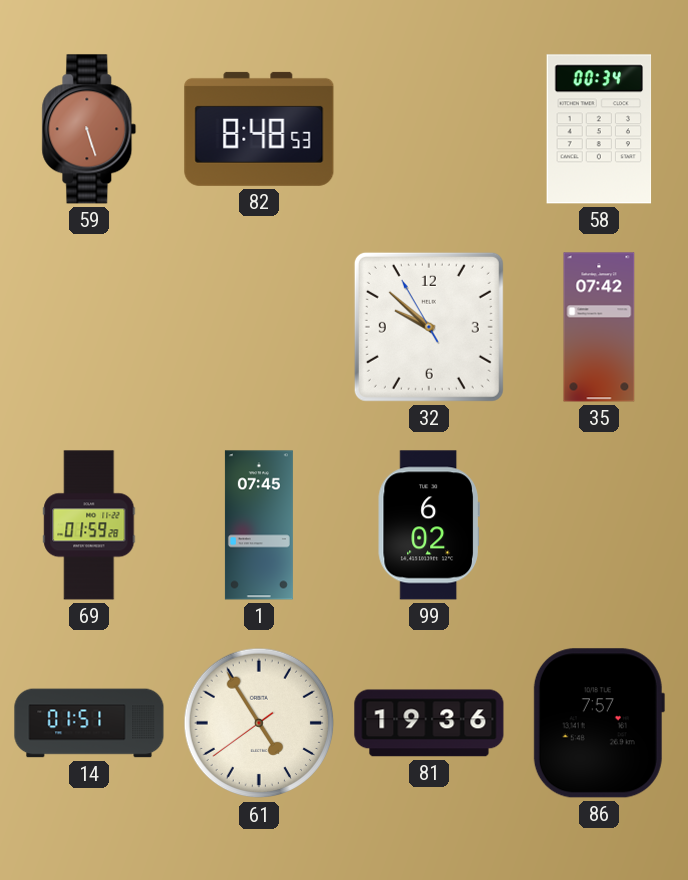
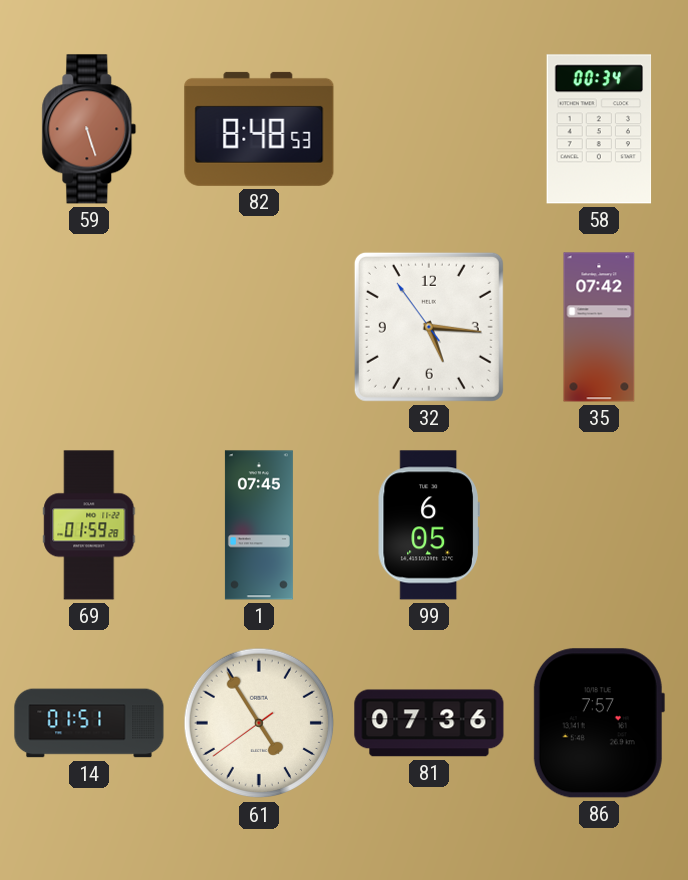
32: 9:51 -> 5:15
99: 6:02 -> 6:05
81: 19:36 -> 07:36
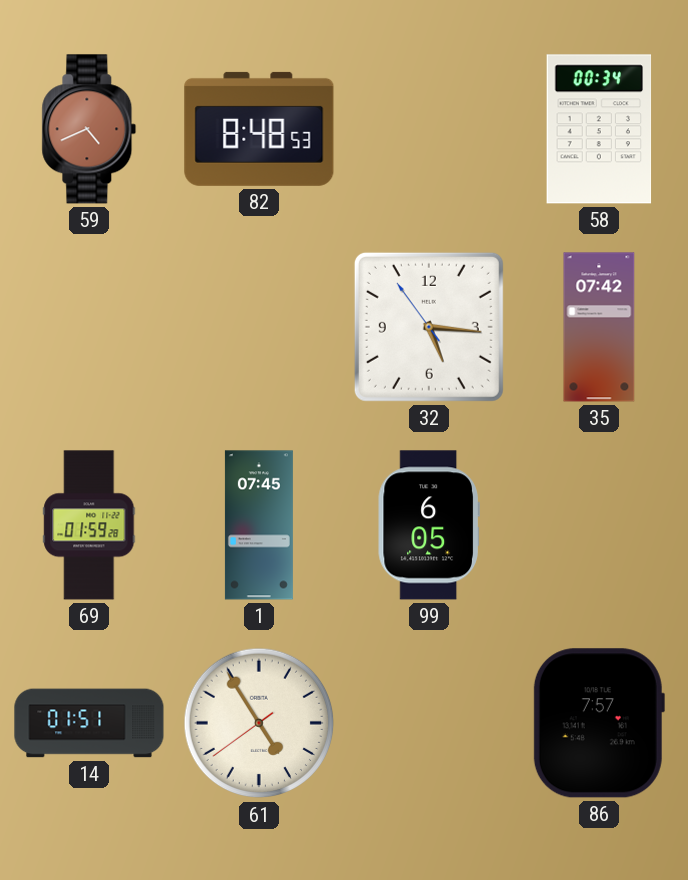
59: 5:27 -> 4:41
81: 07:36 -> none
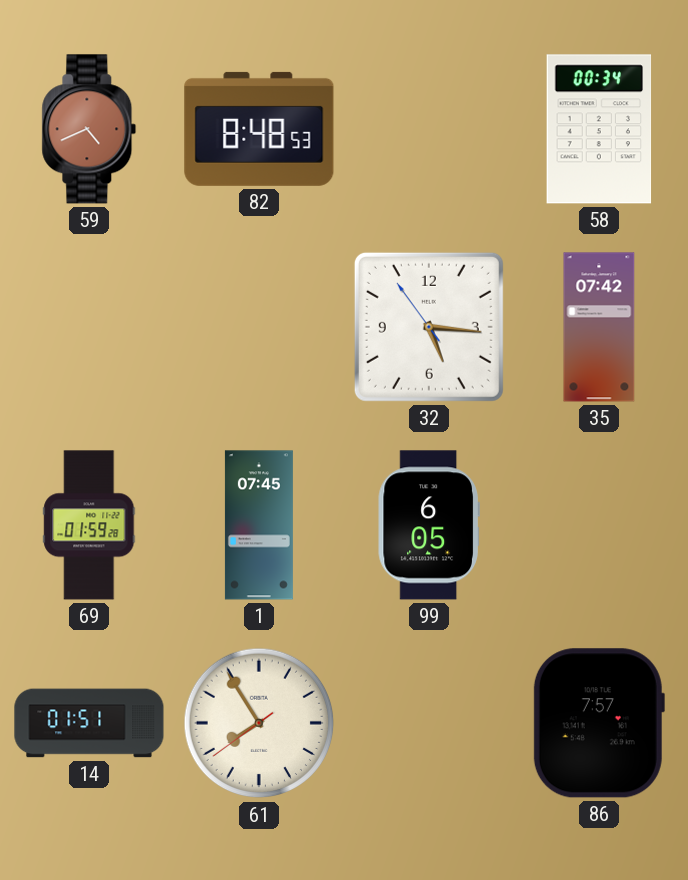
61: 4:54 -> 7:54
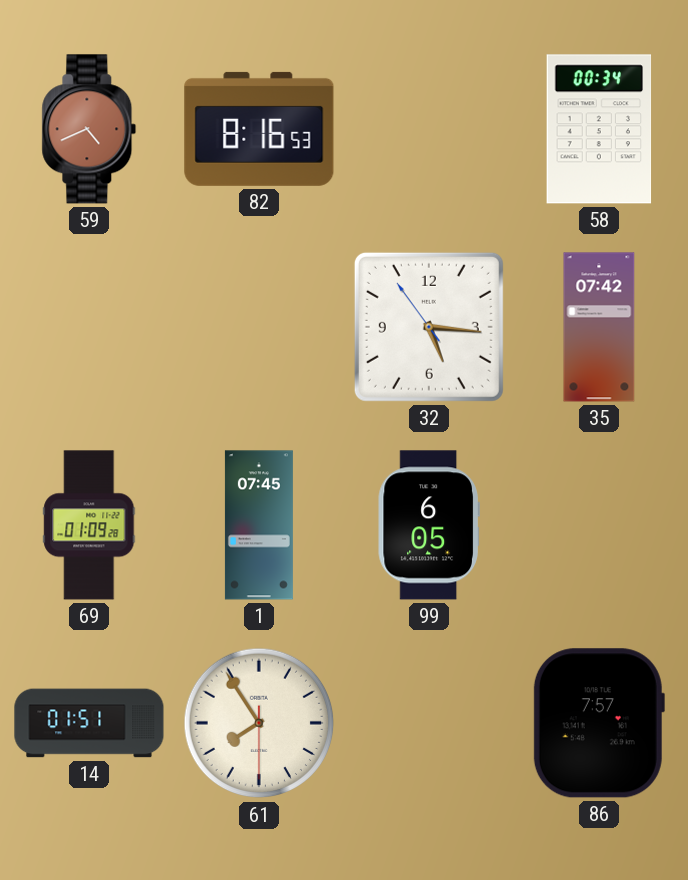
82: 8:48 -> 8:16
69: 01:59 -> 01:09
61: 7:54:39 -> 7:54:30
